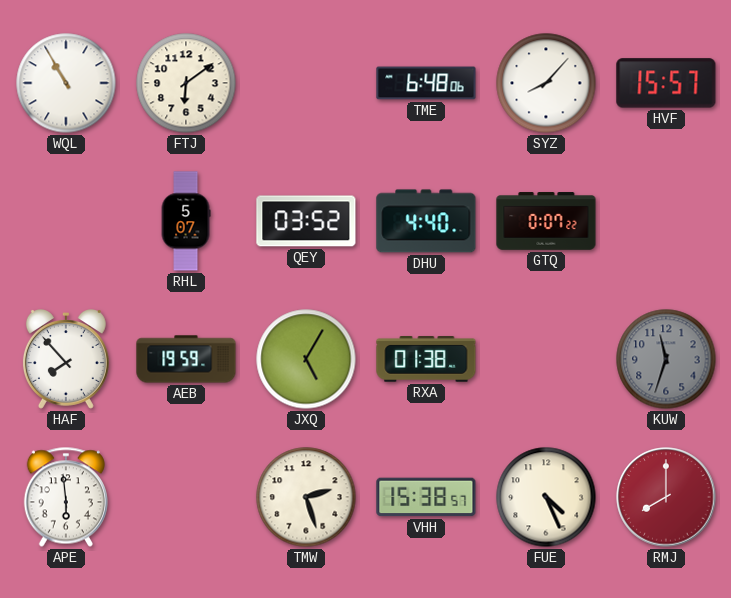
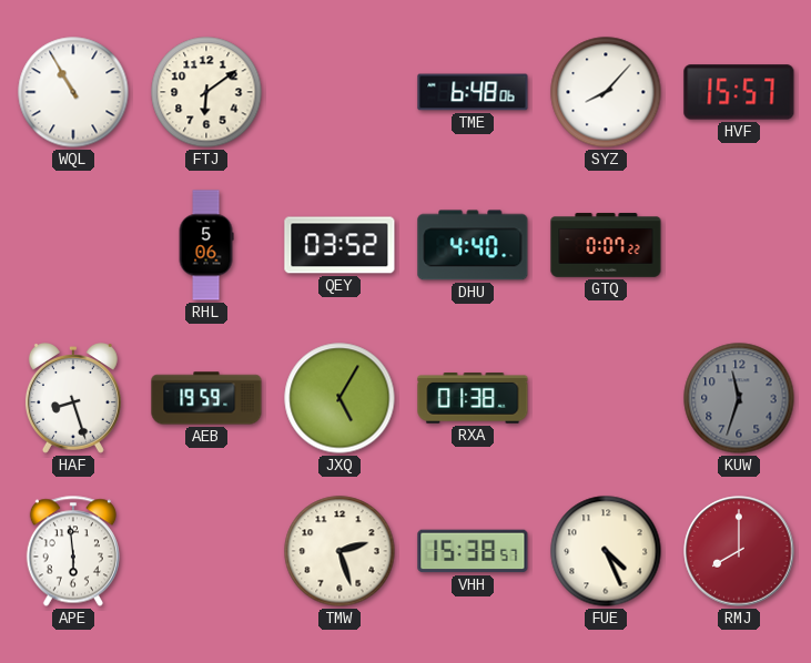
RHL: 5:07 -> 5:06
HAF: 7:53 -> 8:27
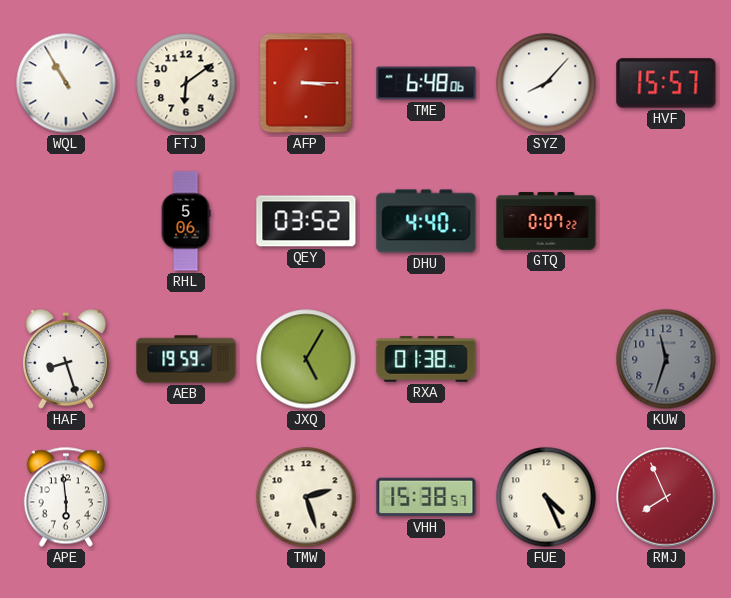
AFP: none -> 3:15
RMJ: 8:00 -> 7:56
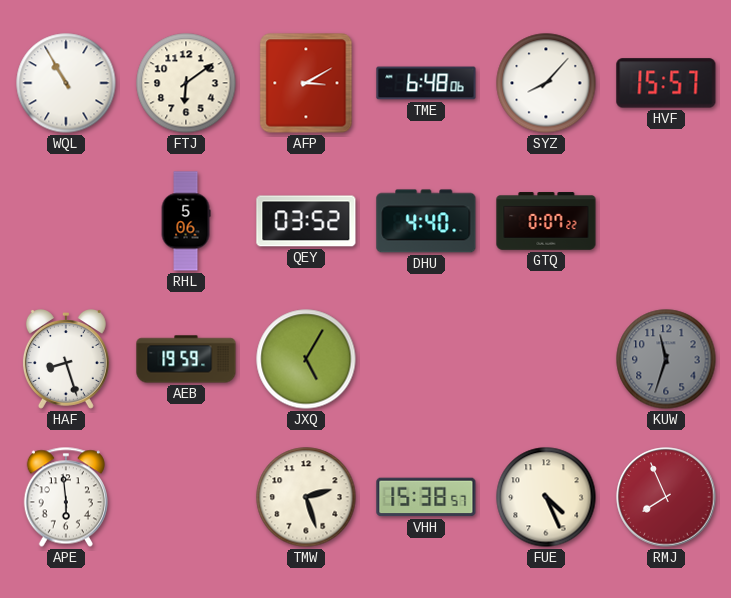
AFP: 3:15 -> 3:10
RXA: 01:38 -> none
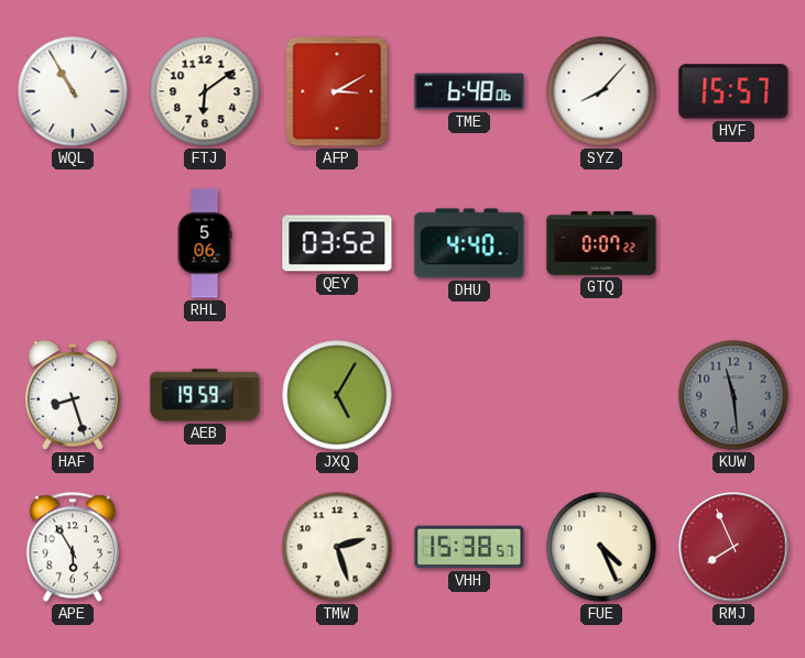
KUW: 11:33 -> 11:29
APE: 5:59 -> 5:55
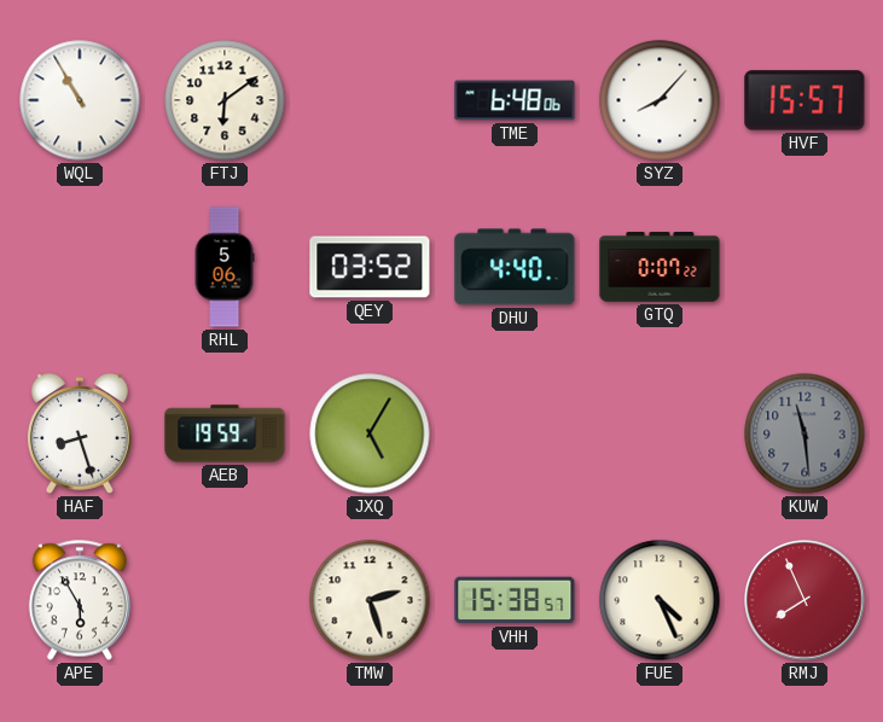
AFP: 3:10 -> none
